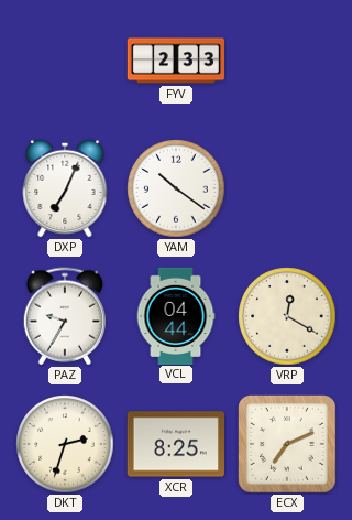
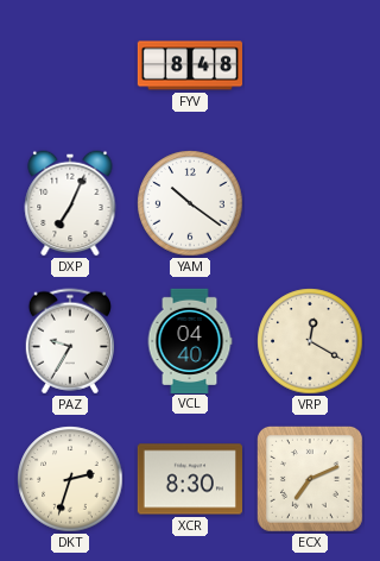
FYV: 2:33 -> 8:48
VCL: 04:44 -> 04:40
XCR: 8:25 -> 8:30
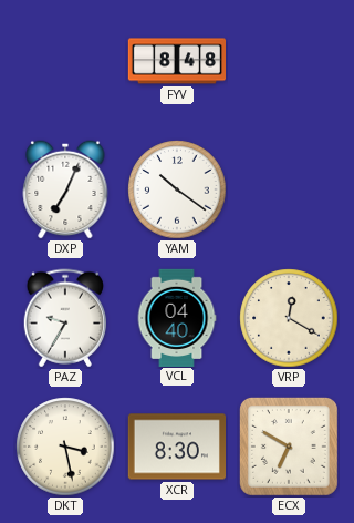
DKT: 2:33 -> 3:28
ECX: 7:11 -> 6:50
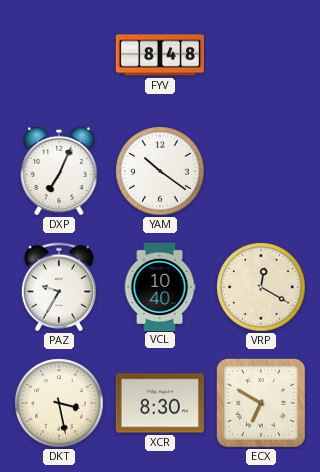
VCL: 04:40 -> 10:40
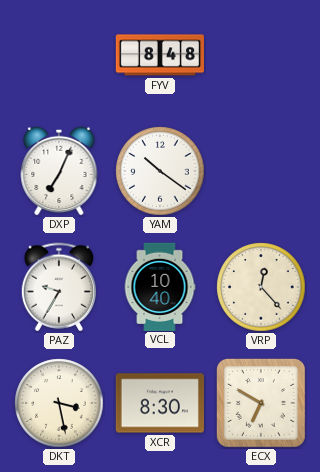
VRP: 12:20 -> 12:23
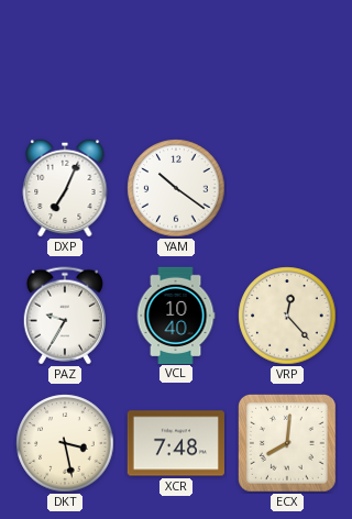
FYV: 8:48 -> none
XCR: 8:30 -> 7:48
ECX: 6:50 -> 8:01
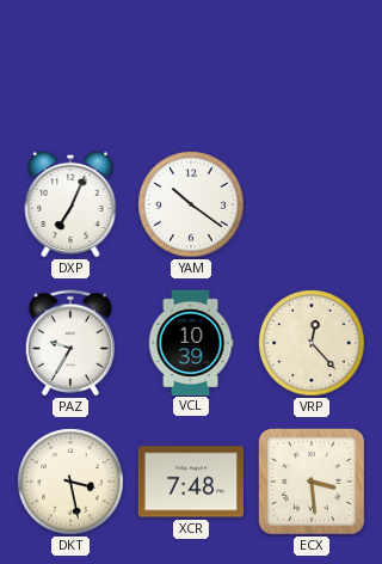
VCL: 10:40 -> 10:39
ECX: 8:01 -> 3:29
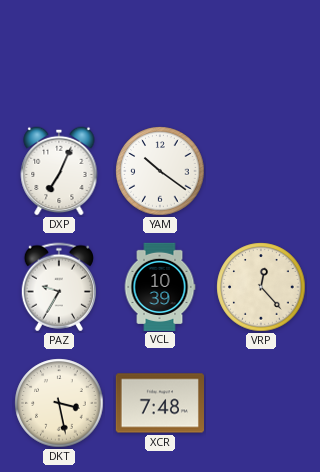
ECX: 3:29 -> none
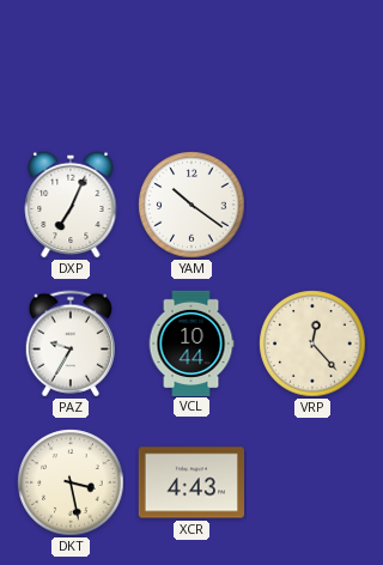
VCL: 10:39 -> 10:44
XCR: 7:48 -> 4:43
